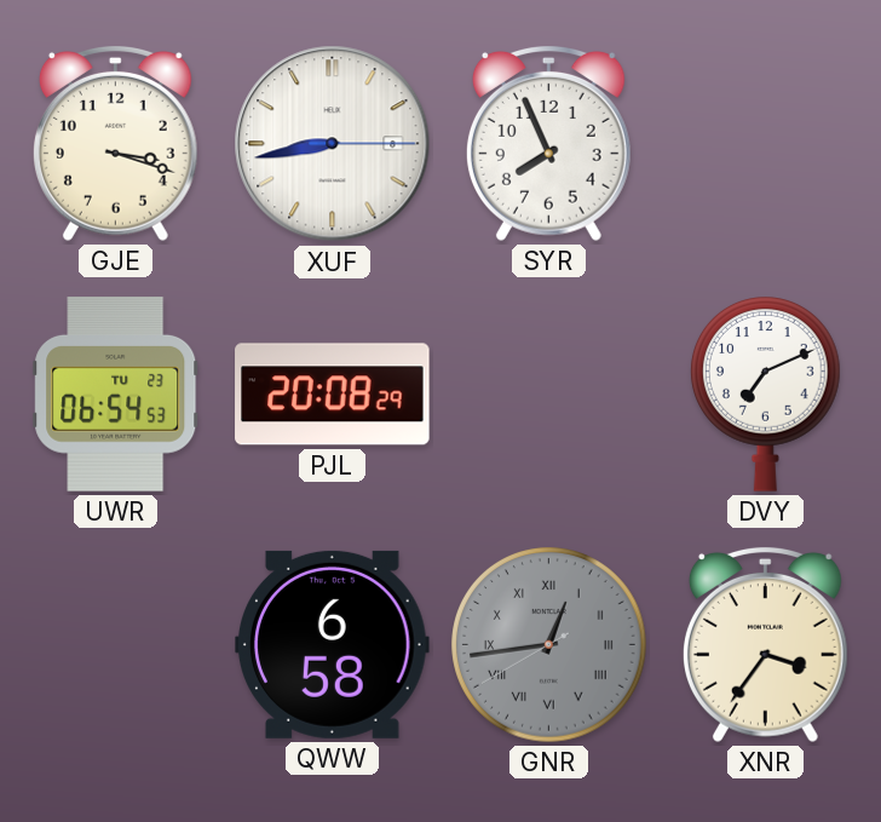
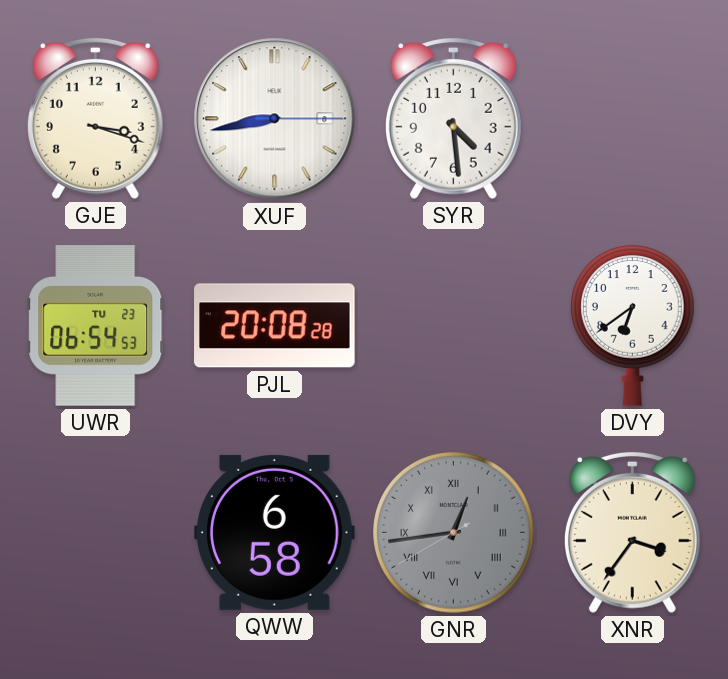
SYR: 7:56 -> 4:29
PJL: 20:08:29 -> 20:08:28
DVY: 7:11 -> 6:39
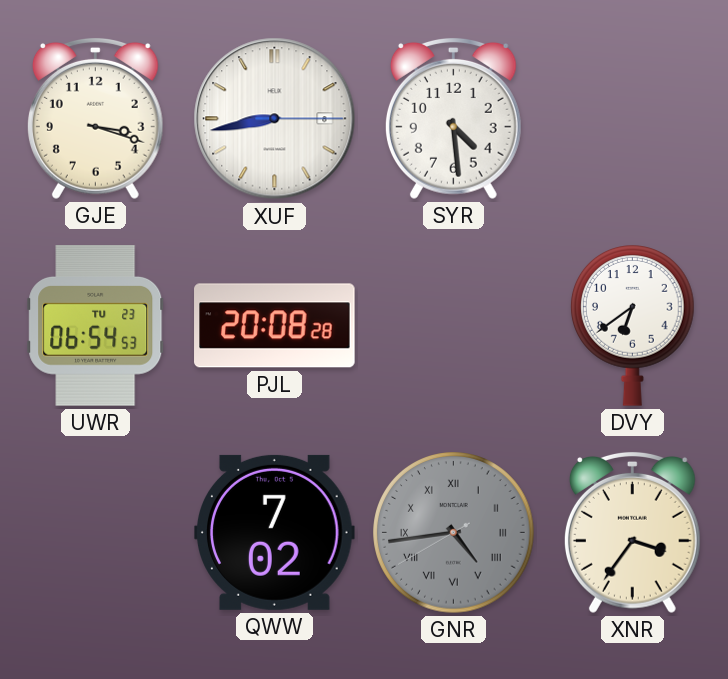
QWW: 6:58 -> 7:02
GNR: 12:43 -> 4:43
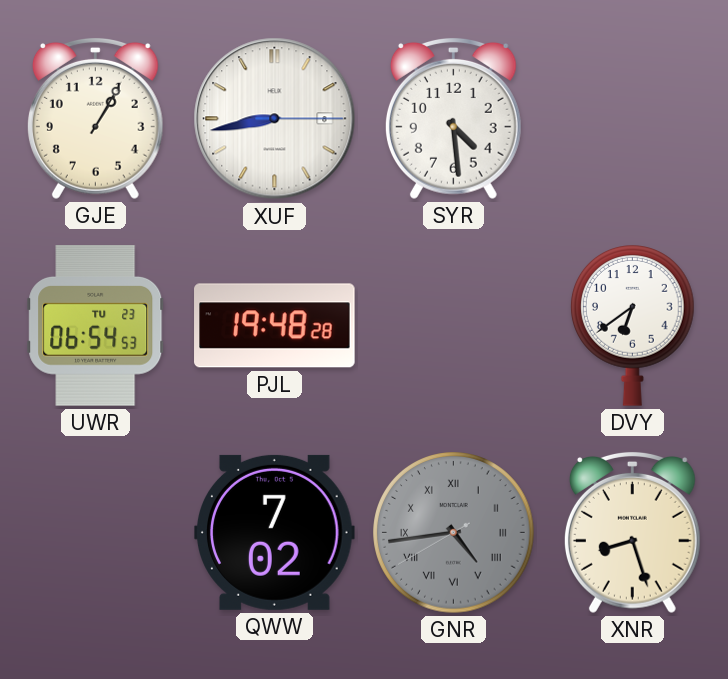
GJE: 3:18 -> 1:05
PJL: 20:08 -> 19:48
XNR: 3:36 -> 8:27
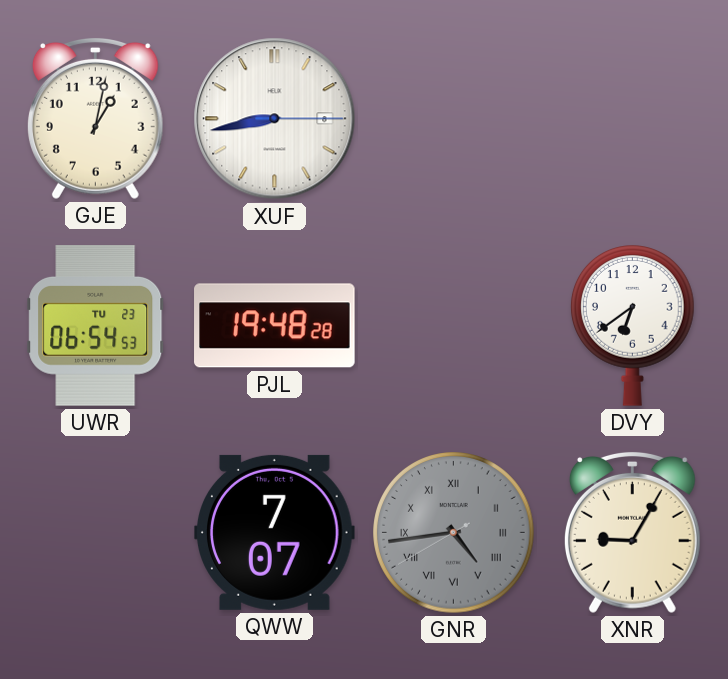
GJE: 1:05 -> 1:02
SYR: 4:29 -> none
QWW: 7:02 -> 7:07
XNR: 8:27 -> 9:05
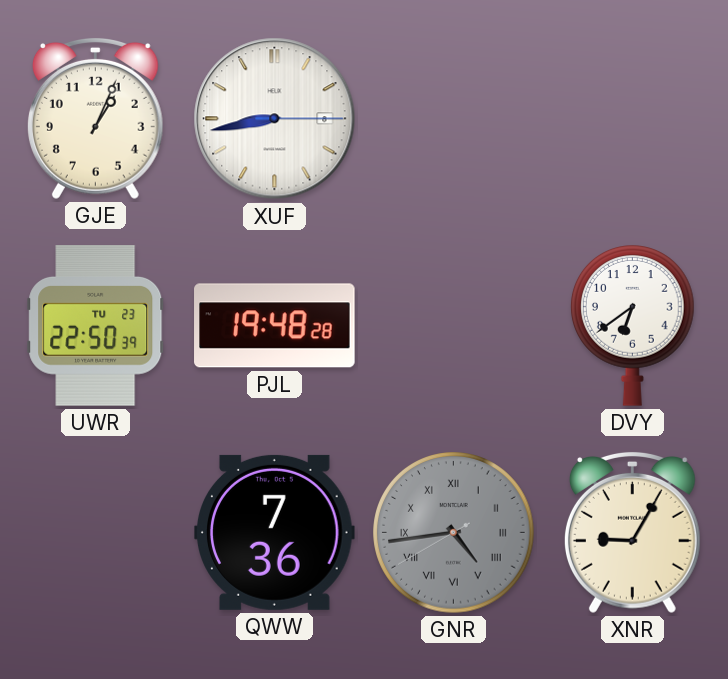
GJE: 1:02 -> 1:04
UWR: 06:54 -> 22:50
QWW: 7:07 -> 7:36
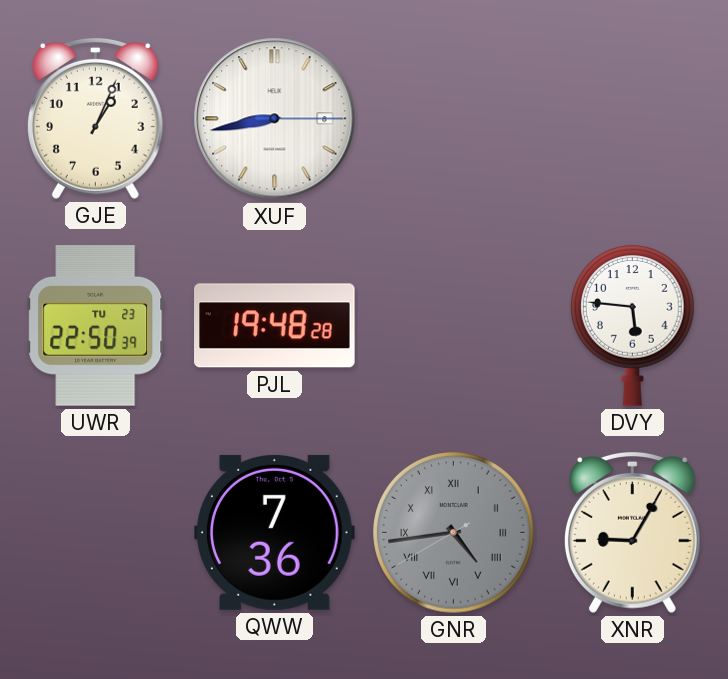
DVY: 6:39 -> 5:46
